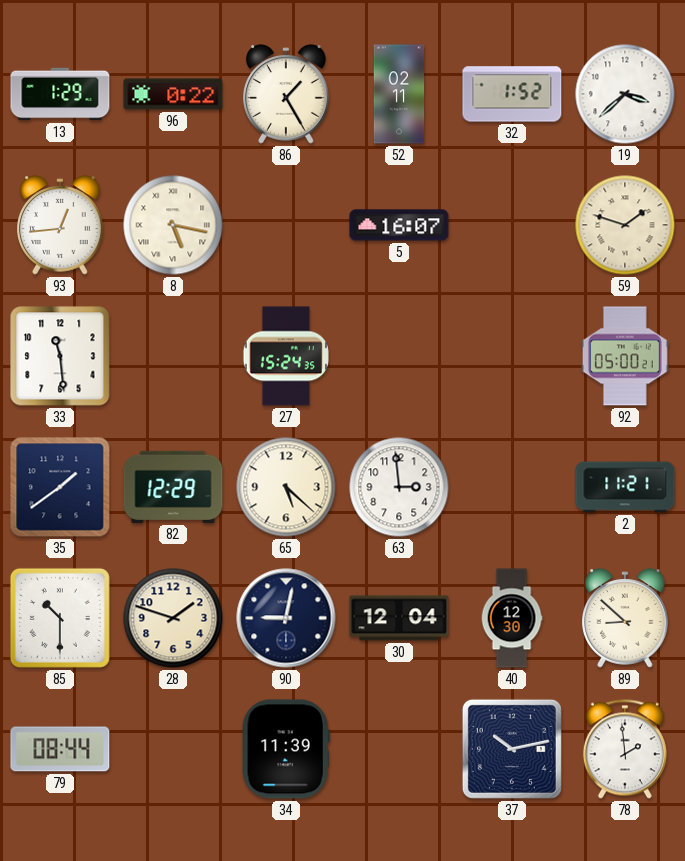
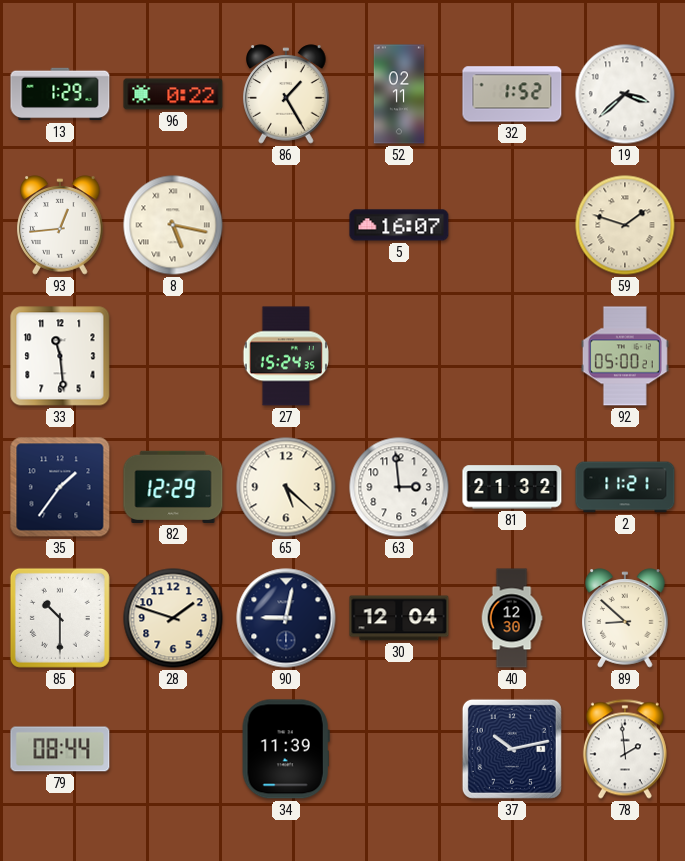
35: 1:39 -> 1:36
81: none -> 21:32
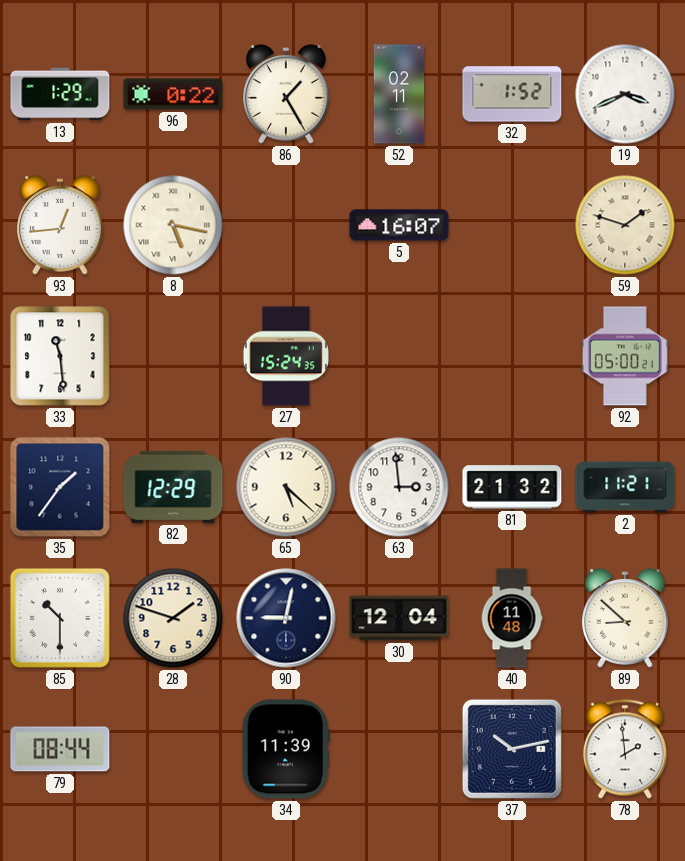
19: 3:38 -> 3:41
40: 12:30 -> 11:48
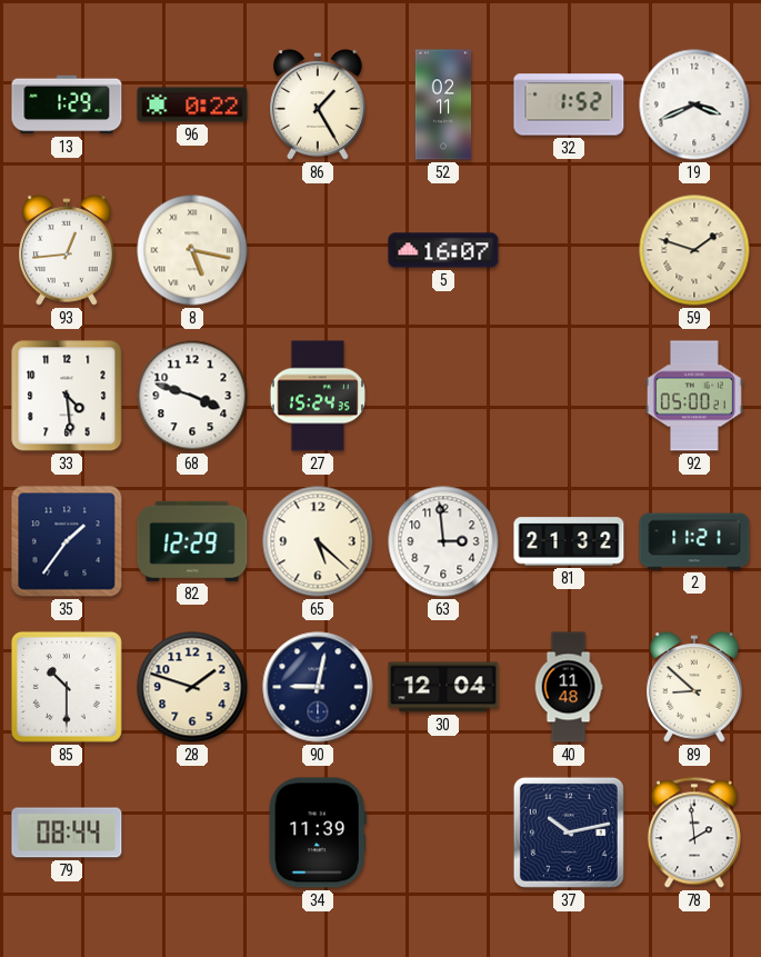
33: 11:29 -> 4:29
68: none -> 3:48
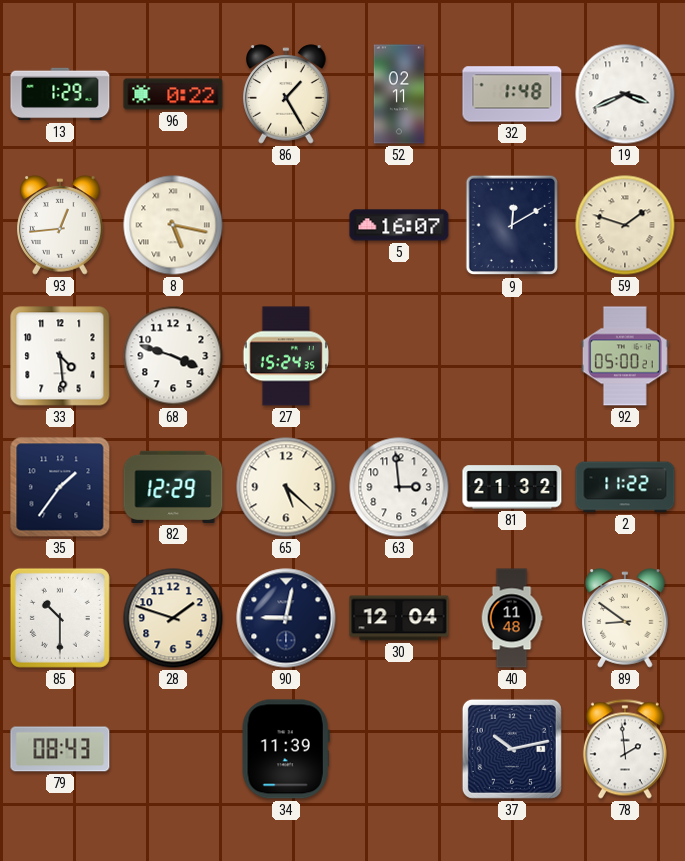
32: 1:52 -> 1:48
9: none -> 12:10
2: 11:21 -> 11:22
89: 8:52 -> 8:51
79: 08:44 -> 08:43
